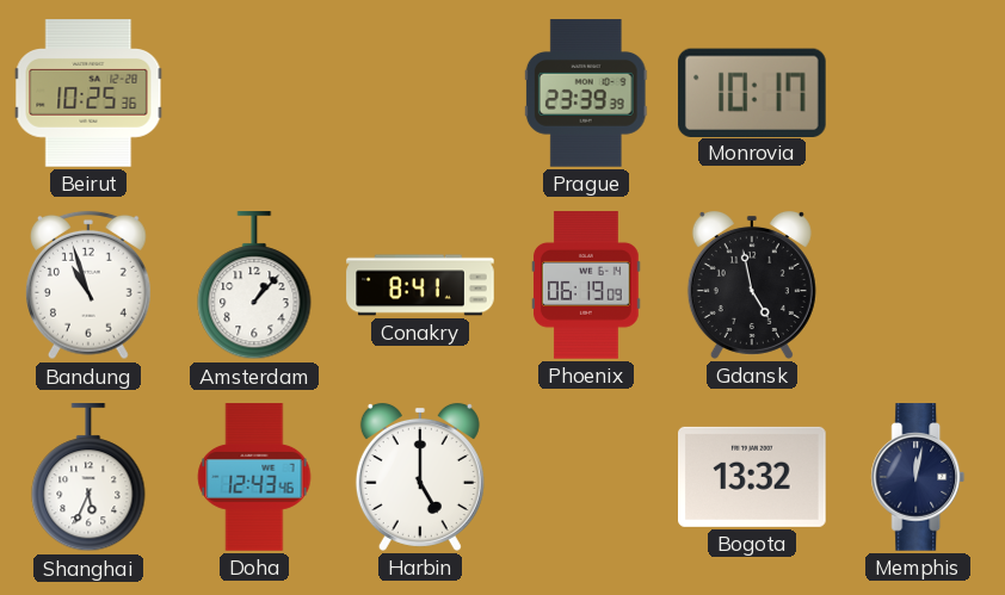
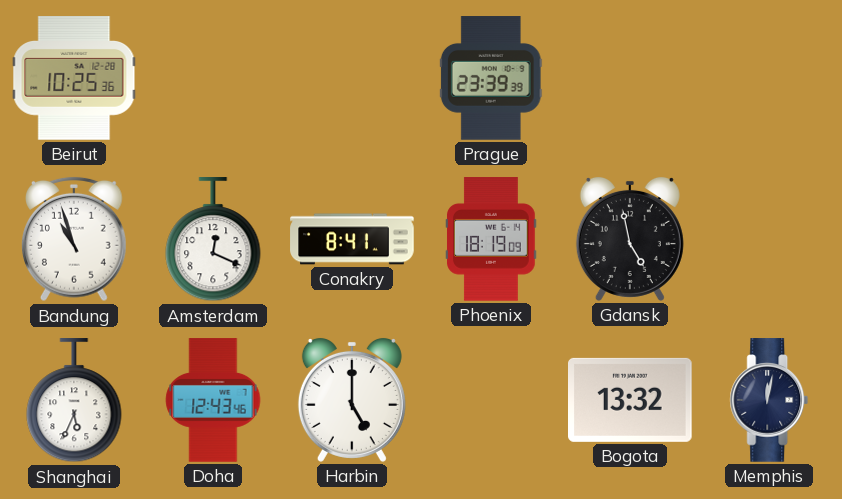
Monrovia: 10:17 -> none
Amsterdam: 1:07 -> 12:19
Phoenix: 06:19 -> 18:19
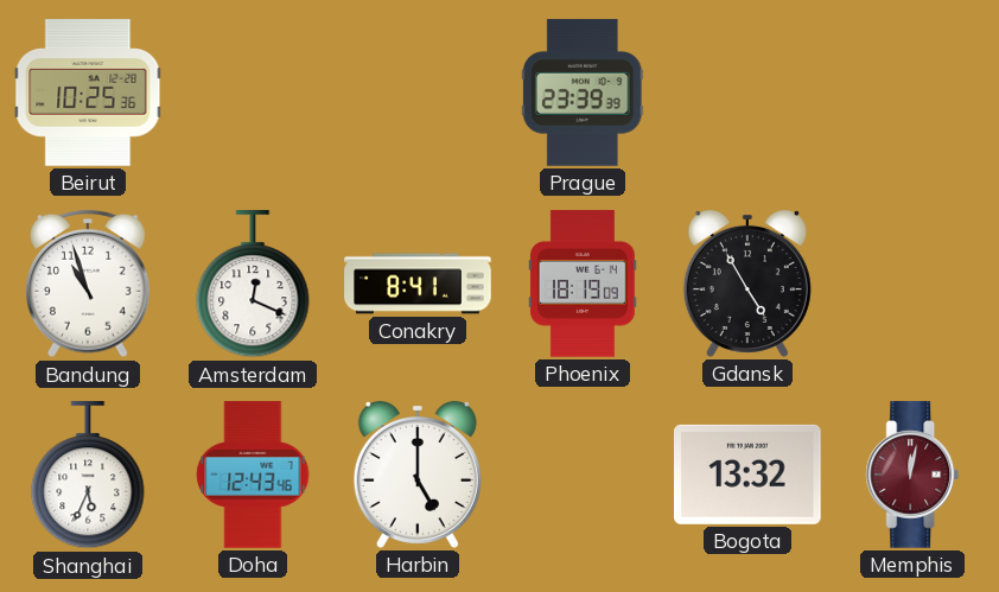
Gdansk: 4:58 -> 4:55
Memphis dial: navy -> burgundy
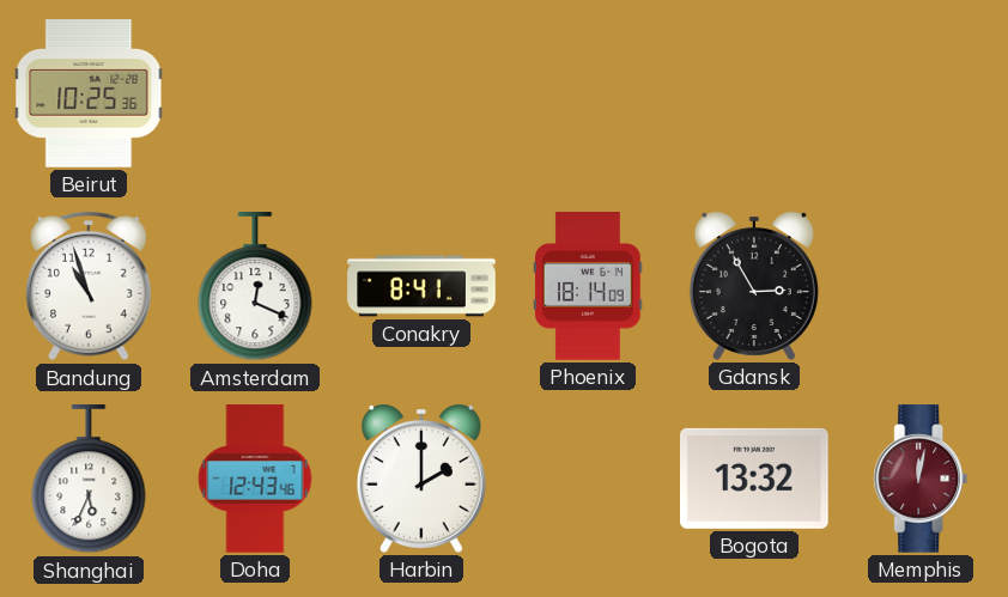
Prague: 23:39 -> none
Phoenix: 18:19 -> 18:14
Gdansk: 4:55 -> 2:55
Harbin: 5:00 -> 2:00
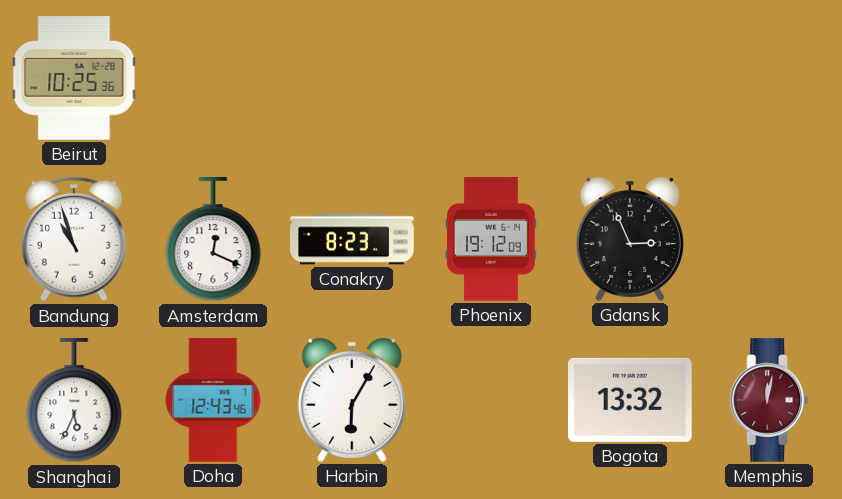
Conakry: 8:41 -> 8:23
Phoenix: 18:14 -> 19:12
Gdansk: 2:55 -> 2:56
Harbin: 2:00 -> 6:05
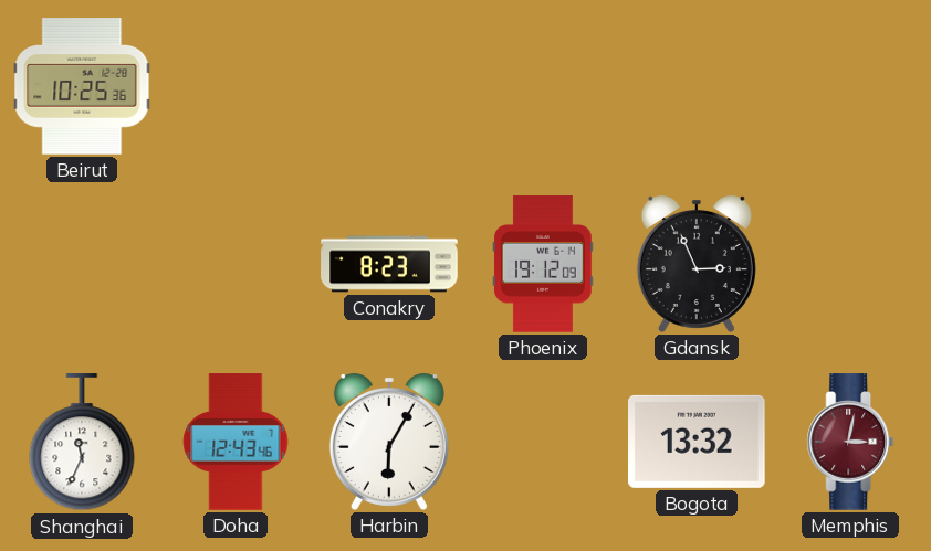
Bandung: 10:57 -> none
Amsterdam: 12:19 -> none
Shanghai: 5:34 -> 11:34
Memphis: 12:02 -> 3:02
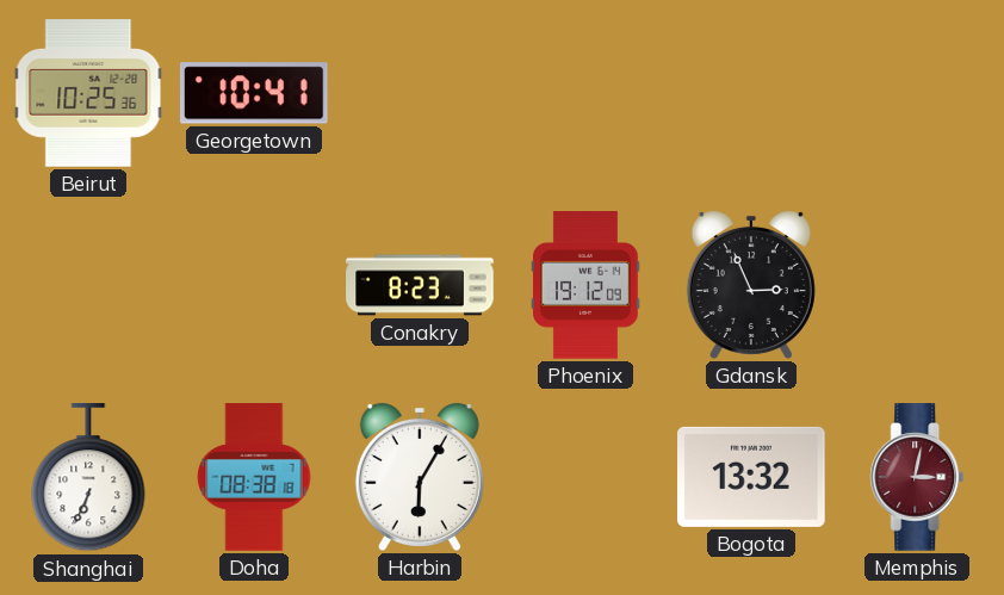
Georgetown: none -> 10:41
Shanghai: 11:34 -> 6:34
Doha: 12:43 -> 08:38
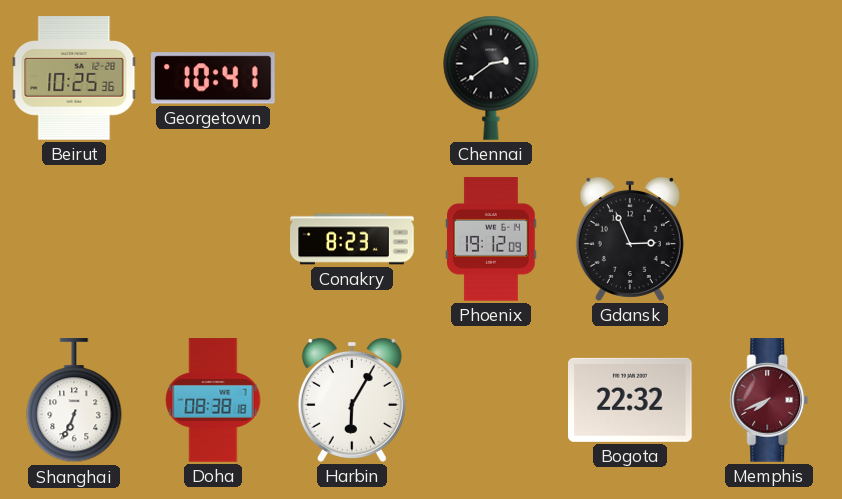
Chennai: none -> 2:39
Bogota: 13:32 -> 22:32
Memphis: 3:02 -> 7:41
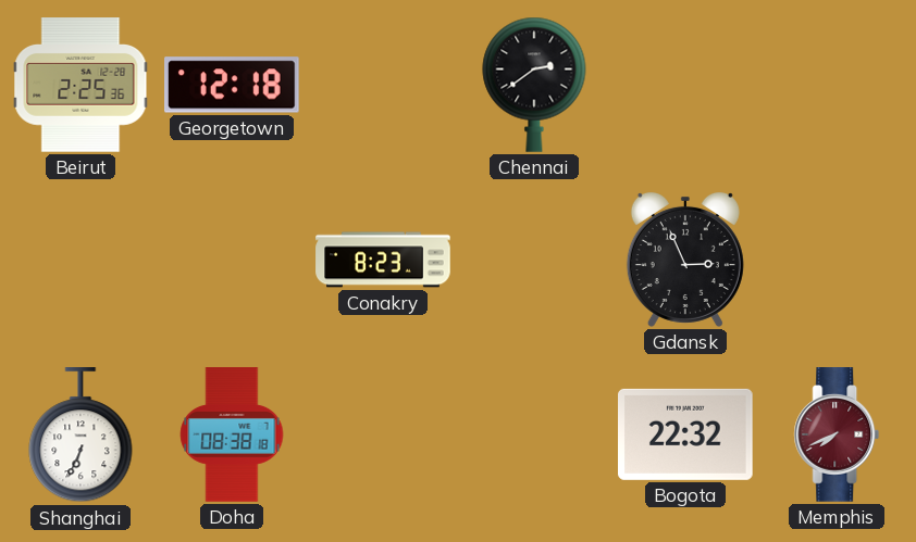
Beirut: 10:25 -> 2:25
Georgetown: 10:41 -> 12:18
Phoenix: 19:12 -> none
Harbin: 6:05 -> none
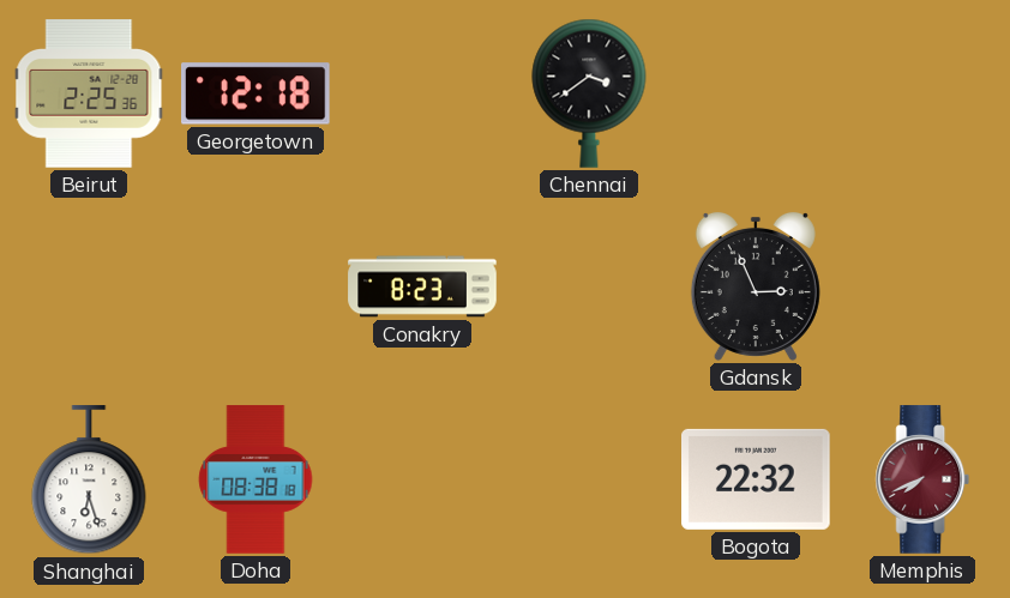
Chennai: 2:39 -> 3:39
Shanghai: 6:34 -> 6:27
